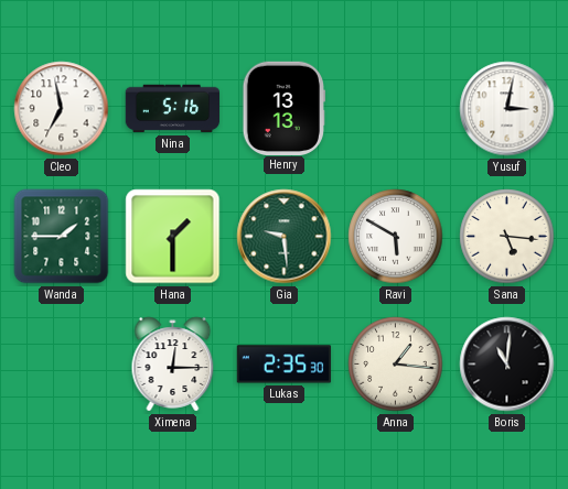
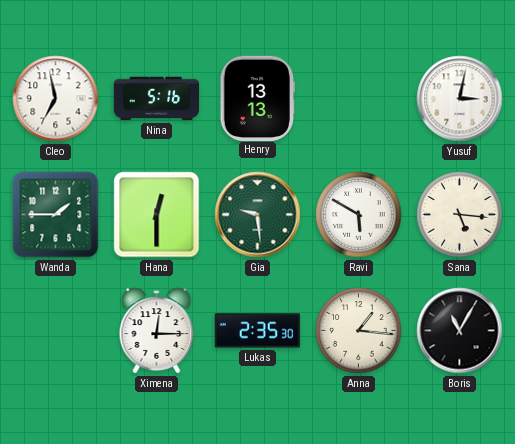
Hana: 1:30 -> 12:30
Boris: 11:01 -> 11:05
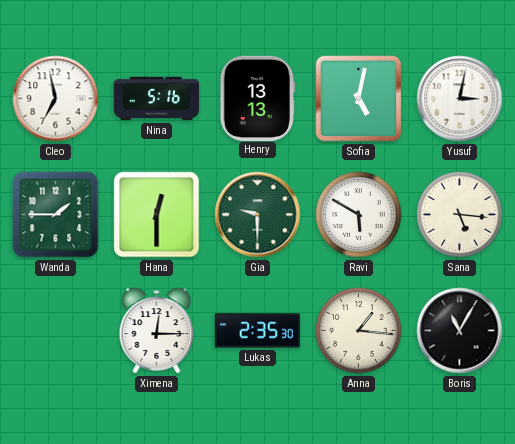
Sofia: none -> 5:02
Gia: 9:29 -> 9:30
